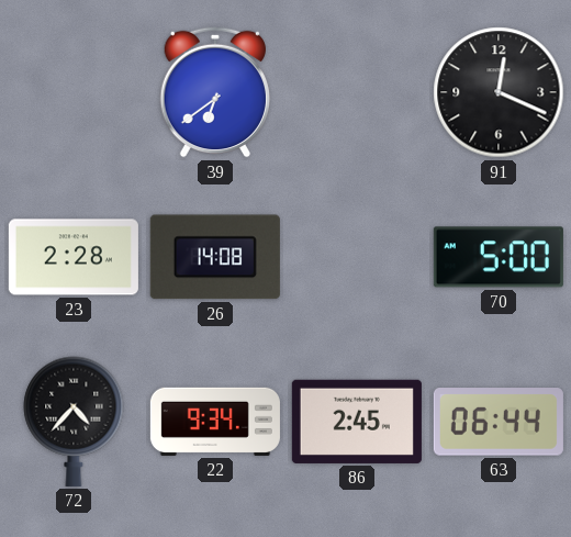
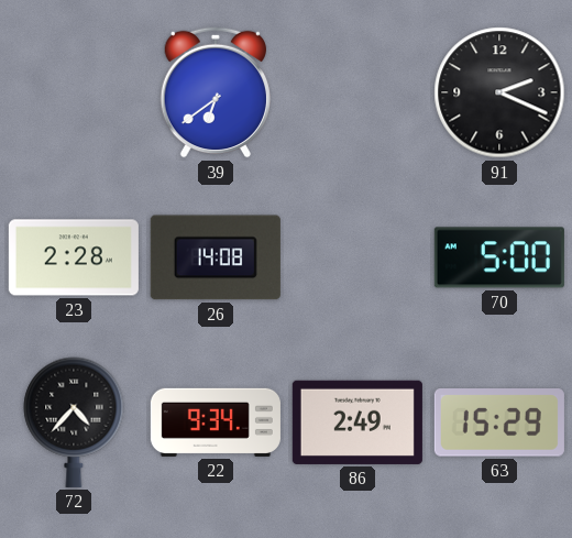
91: 12:19 -> 2:19
86: 2:45 -> 2:49
63: 06:44 -> 15:29
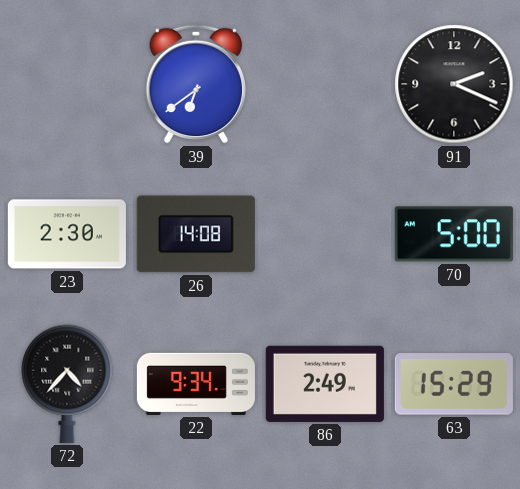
23: 2:28 -> 2:30
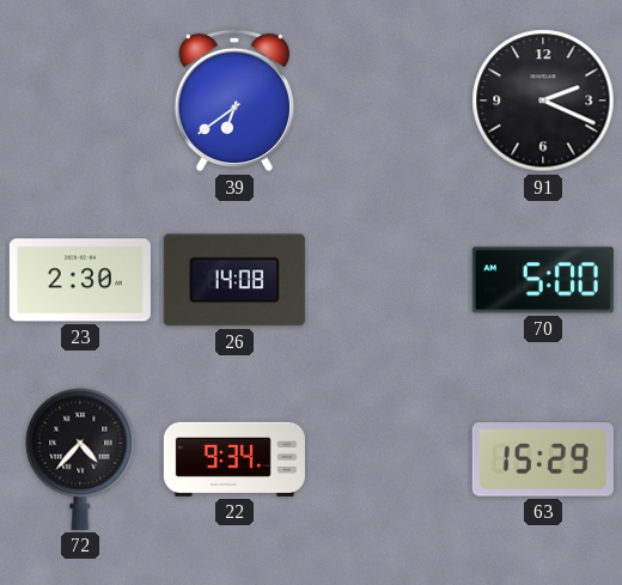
86: 2:49 -> none
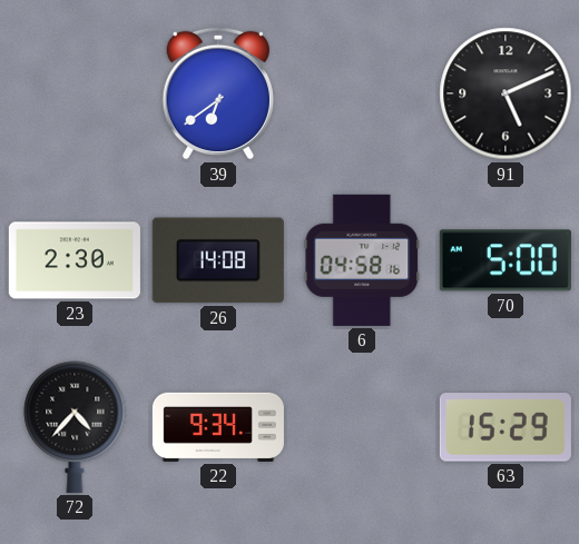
91: 2:19 -> 5:11
6: none -> 04:58
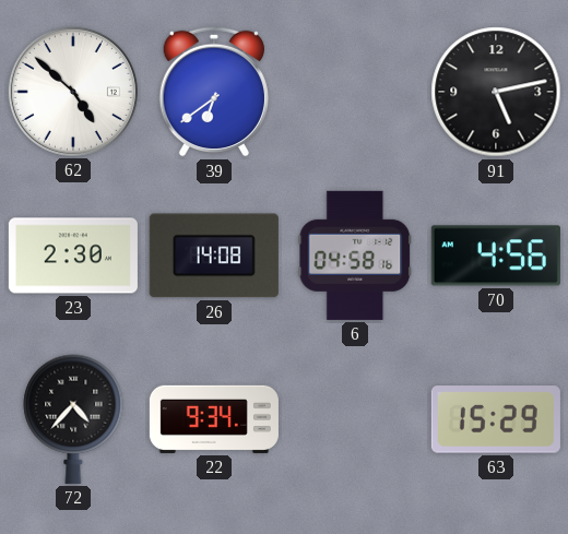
62: none -> 4:52
91: 5:11 -> 5:13
70: 5:00 -> 4:56
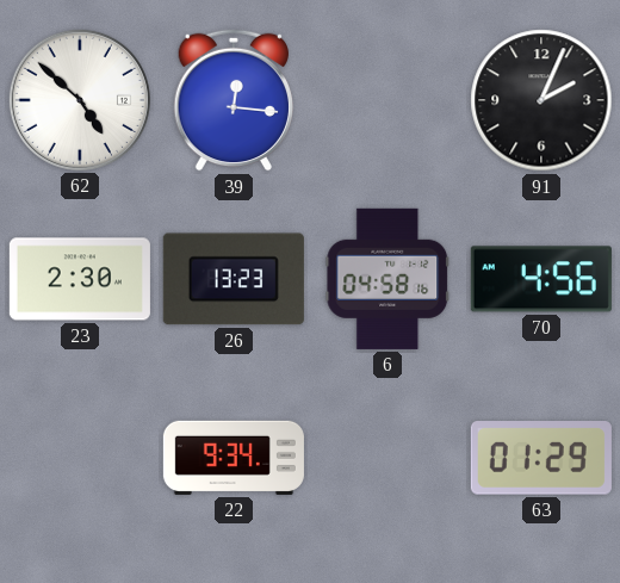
39: 6:39 -> 12:16
91: 5:13 -> 2:04
26: 14:08 -> 13:23
72: 4:37 -> none
63: 15:29 -> 01:29
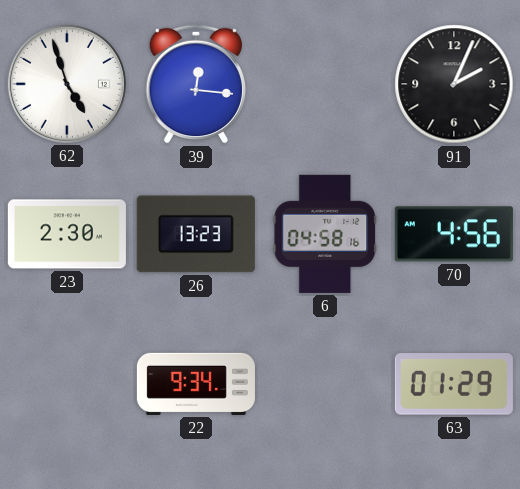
62: 4:52 -> 4:57
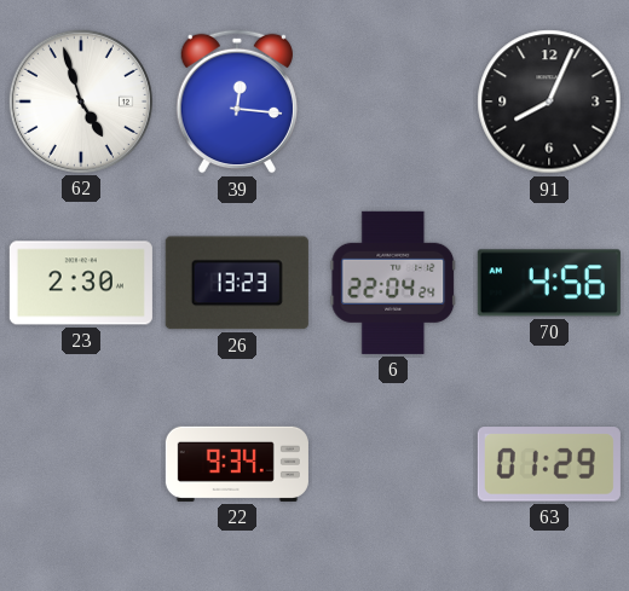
91: 2:04 -> 8:04
6: 04:58 -> 22:04
